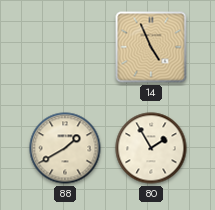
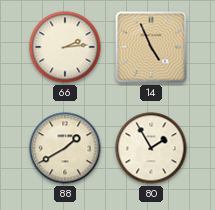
66: none -> 2:14
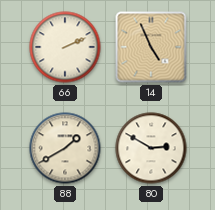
66: 2:14 -> 2:11
80: 1:55 -> 2:50
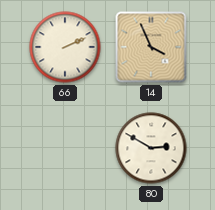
14: 4:56 -> 3:56
88: 1:40 -> none
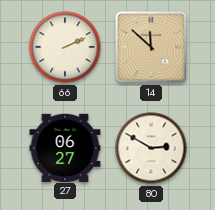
14: 3:56 -> 11:52
27: none -> 06:27
